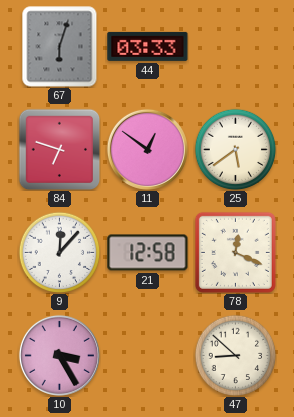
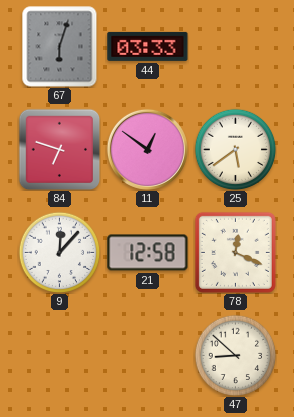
10: 3:25 -> none
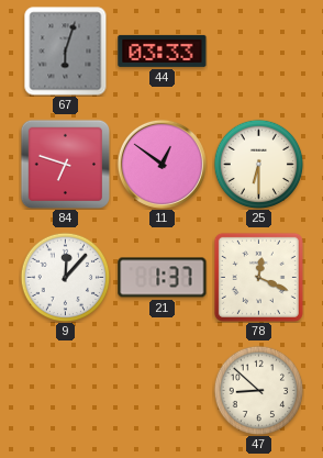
25: 5:39 -> 6:30
21: 12:58 -> 1:37
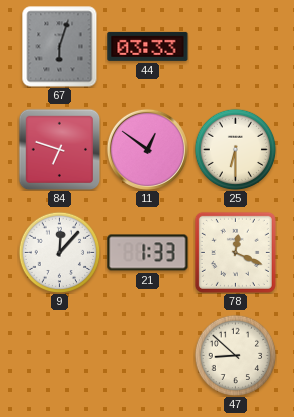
21: 1:37 -> 1:33
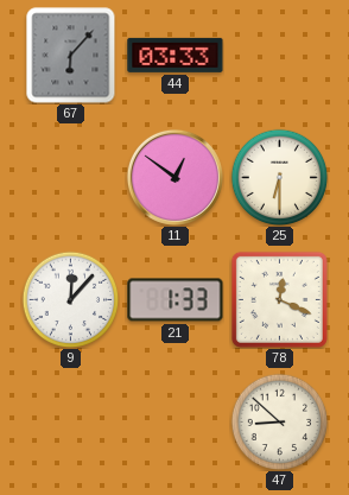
67: 6:03 -> 6:07
84: 6:48 -> none
